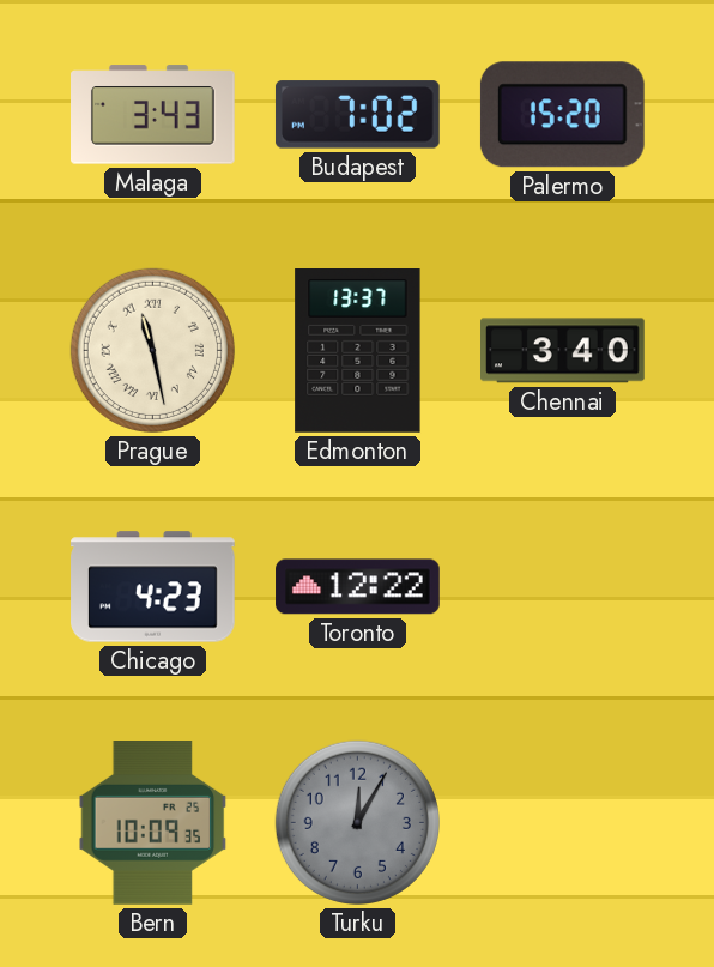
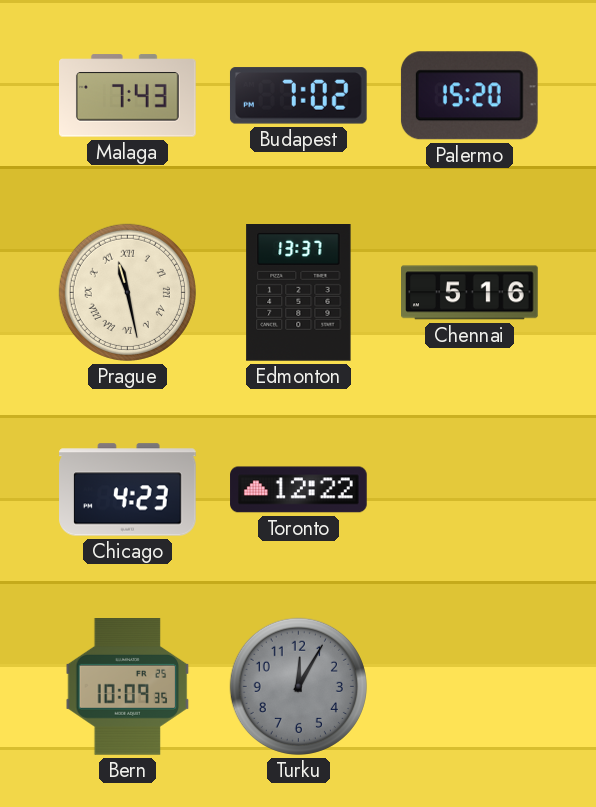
Malaga: 3:43 -> 7:43
Chennai: 3:40 -> 5:16
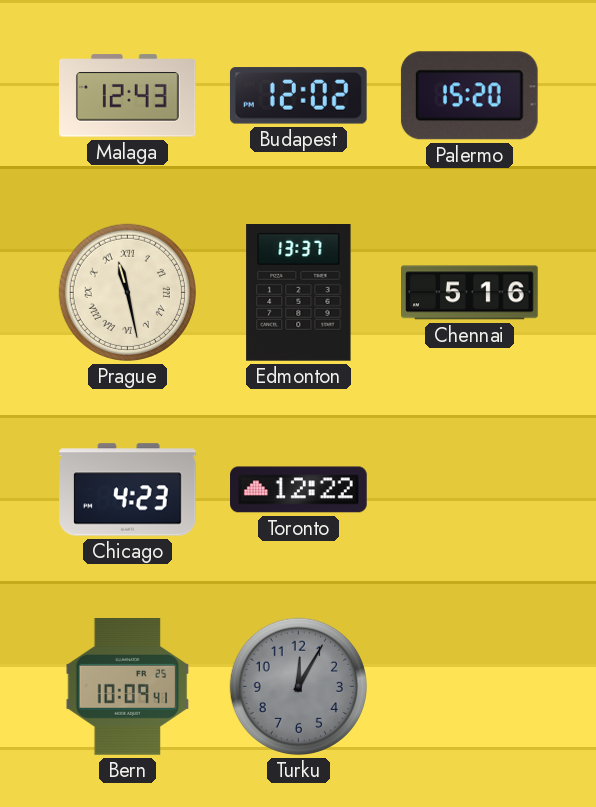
Malaga: 7:43 -> 12:43
Budapest: 7:02 -> 12:02
Bern: 10:09:35 -> 10:09:41
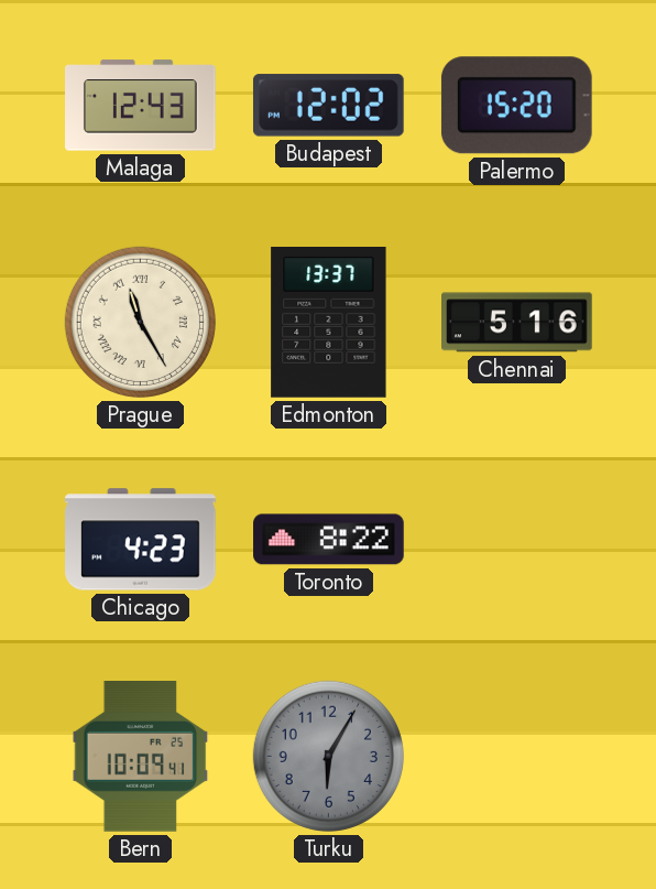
Prague: 11:28 -> 11:25
Toronto: 12:22 -> 8:22
Turku: 12:05 -> 6:05
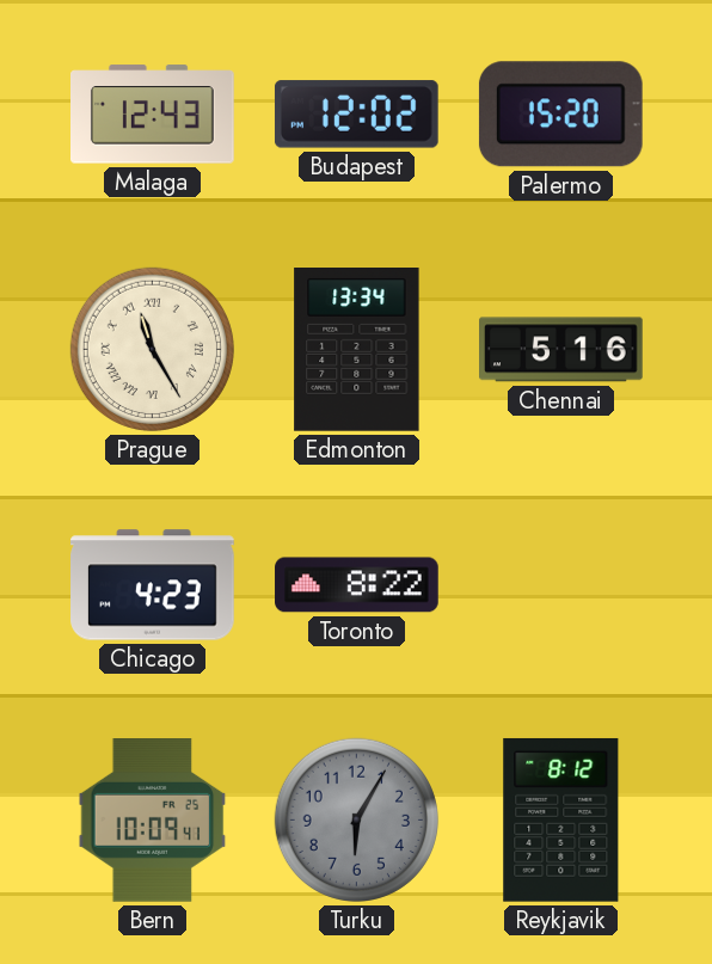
Edmonton: 13:37 -> 13:34
Reykjavik: none -> 8:12
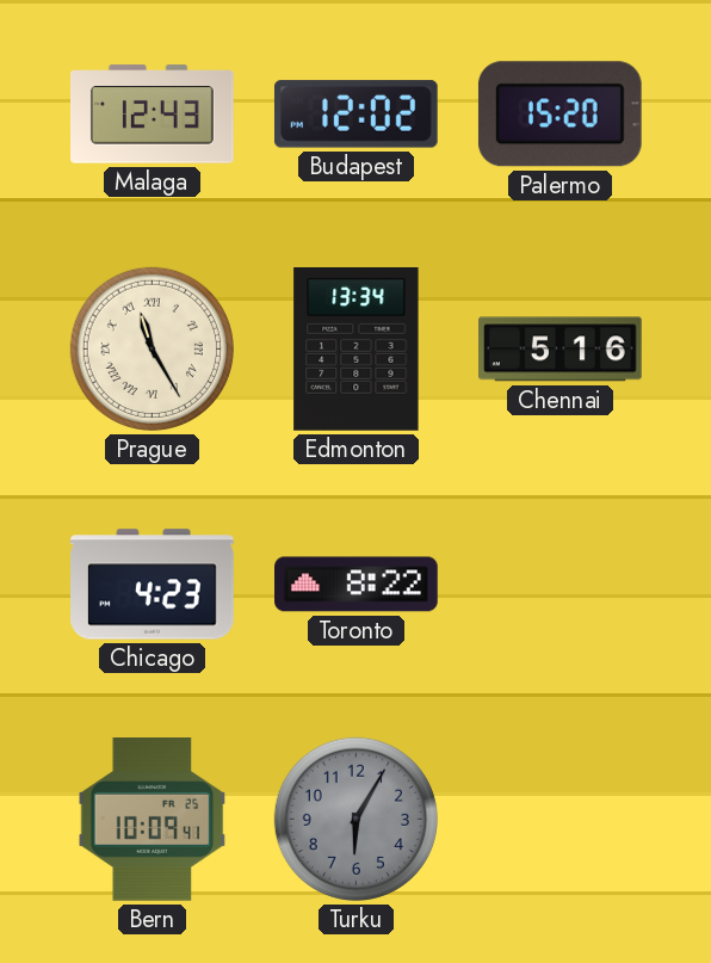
Reykjavik: 8:12 -> none
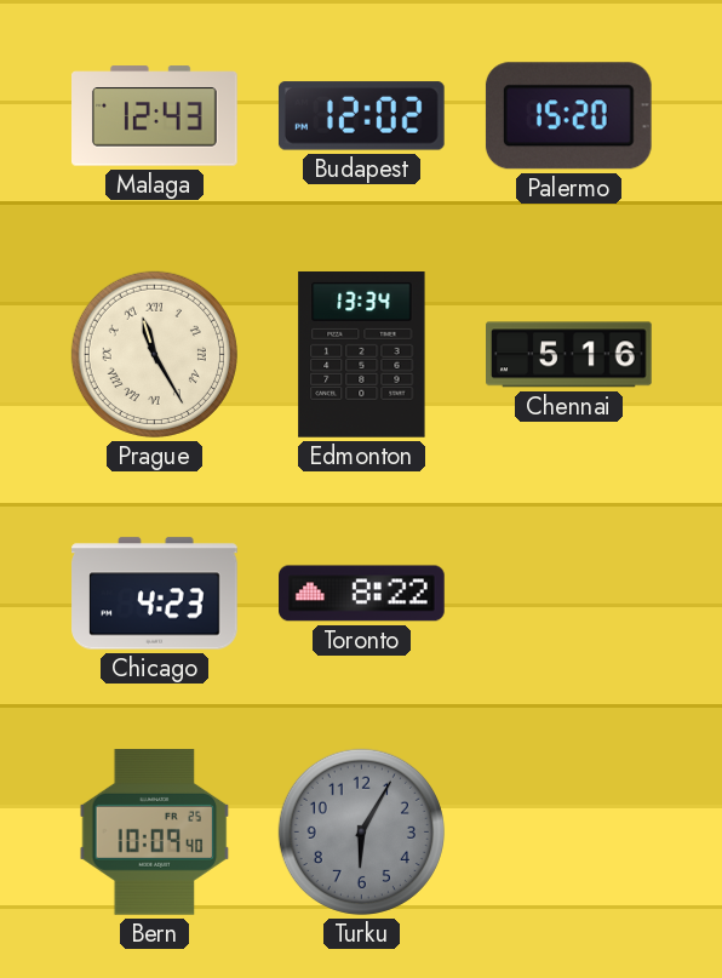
Bern: 10:09:41 -> 10:09:40
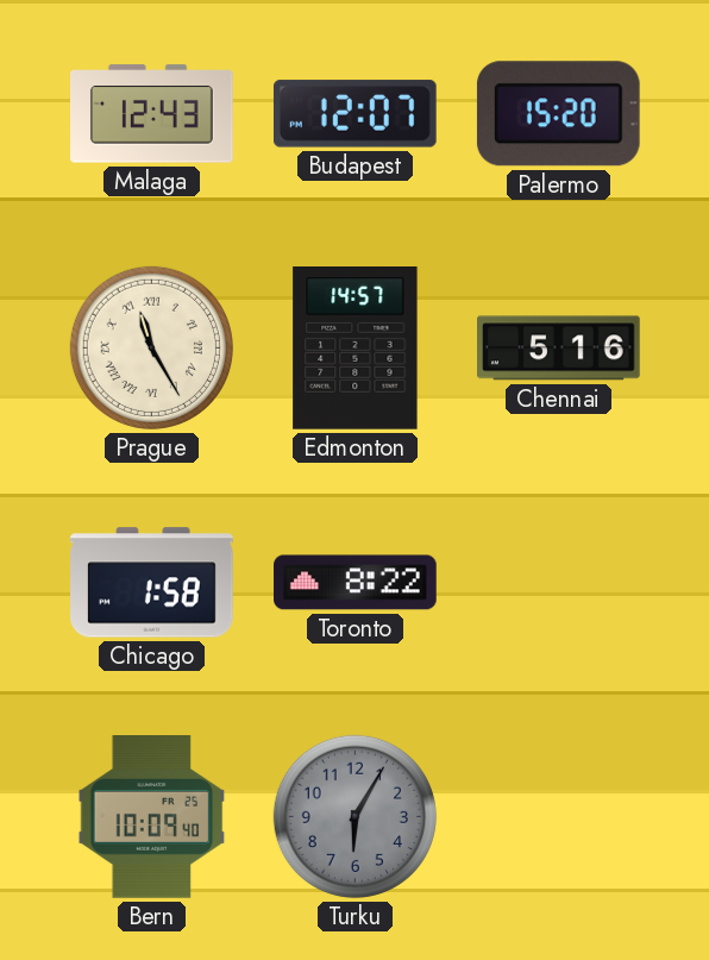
Budapest: 12:02 -> 12:07
Edmonton: 13:34 -> 14:57
Chicago: 4:23 -> 1:58
